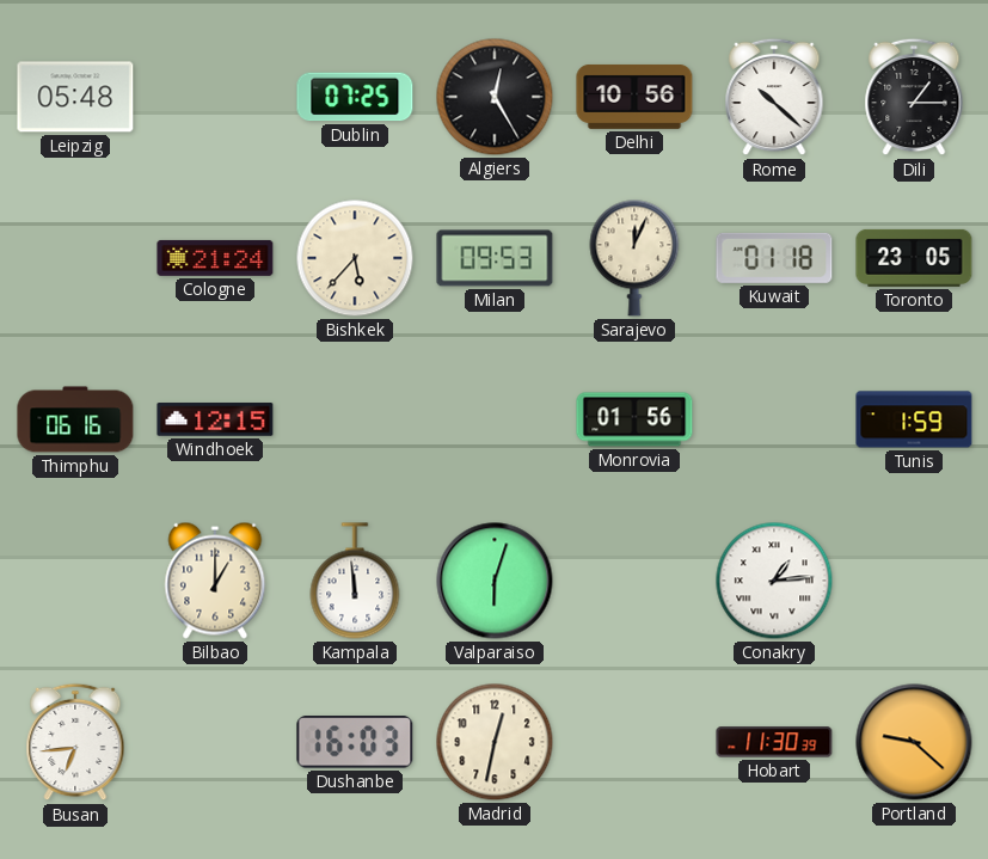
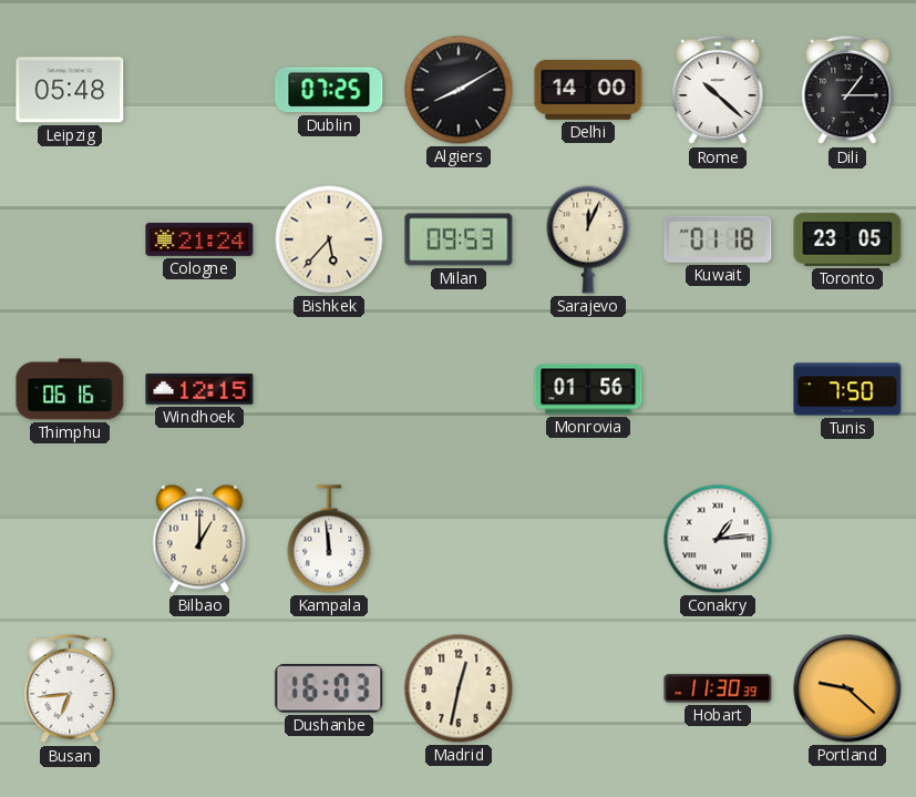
Algiers: 12:25 -> 8:10
Delhi: 10:56 -> 14:00
Tunis: 1:59 -> 7:50
Valparaiso: 6:03 -> none
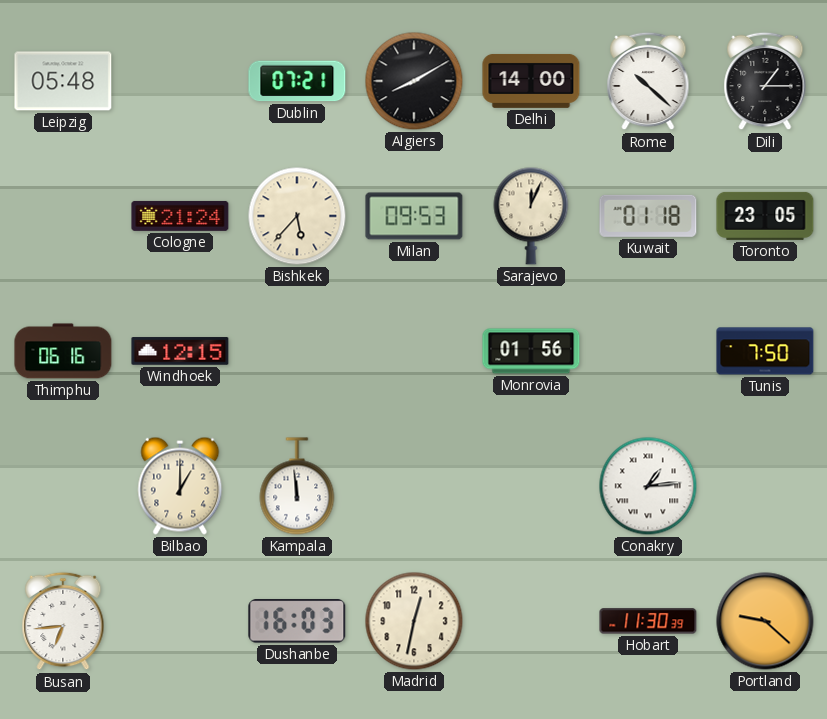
Dublin: 07:25 -> 07:21
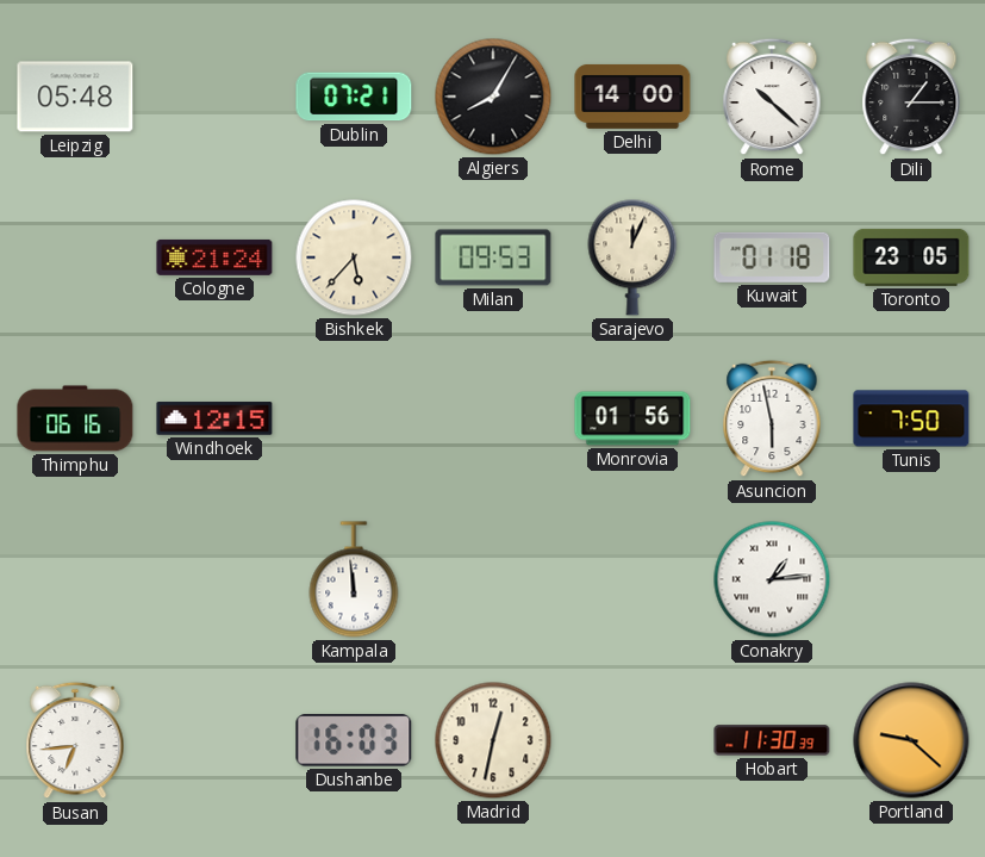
Algiers: 8:10 -> 8:05
Asuncion: none -> 5:58
Bilbao: 1:00 -> none
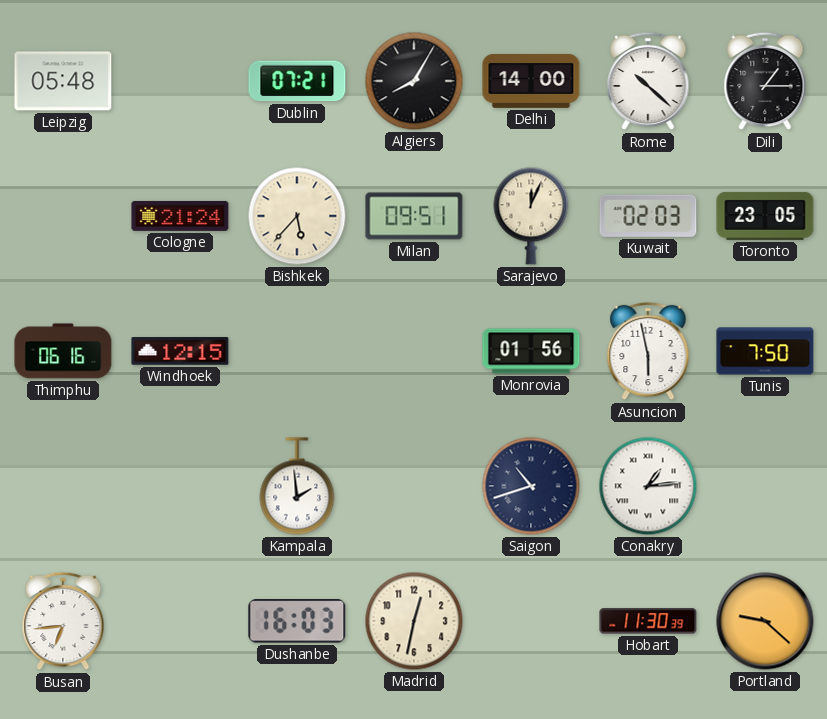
Milan: 09:53 -> 09:51
Kuwait: 01:18 -> 02:03
Kampala: 11:59 -> 1:59
Saigon: none -> 10:42
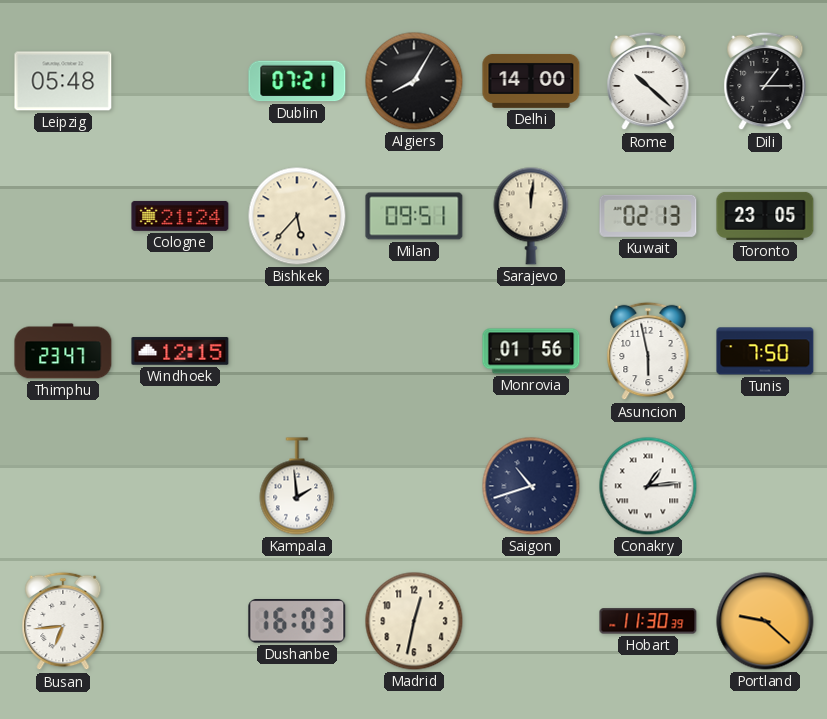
Sarajevo: 12:04 -> 12:01
Kuwait: 02:03 -> 02:13
Thimphu: 06:16 -> 23:47
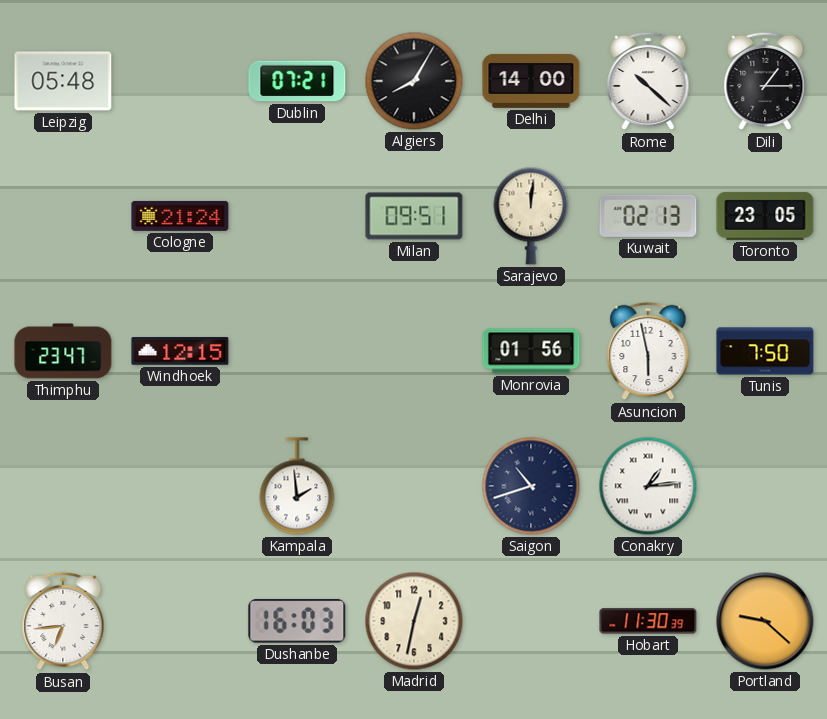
Bishkek: 5:37 -> none
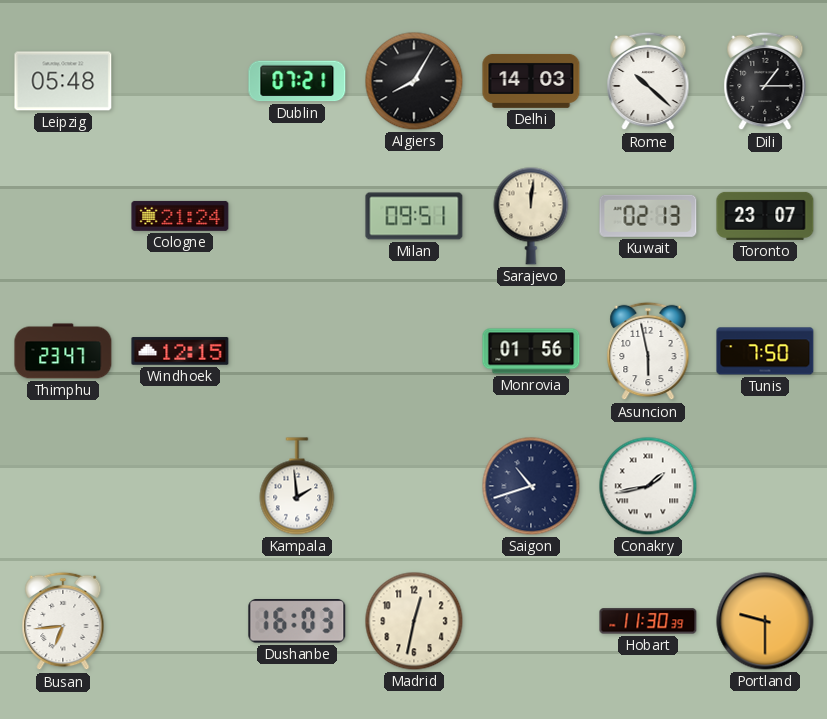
Delhi: 14:00 -> 14:03
Toronto: 23:05 -> 23:07
Conakry: 1:14 -> 1:43
Portland: 9:22 -> 9:30
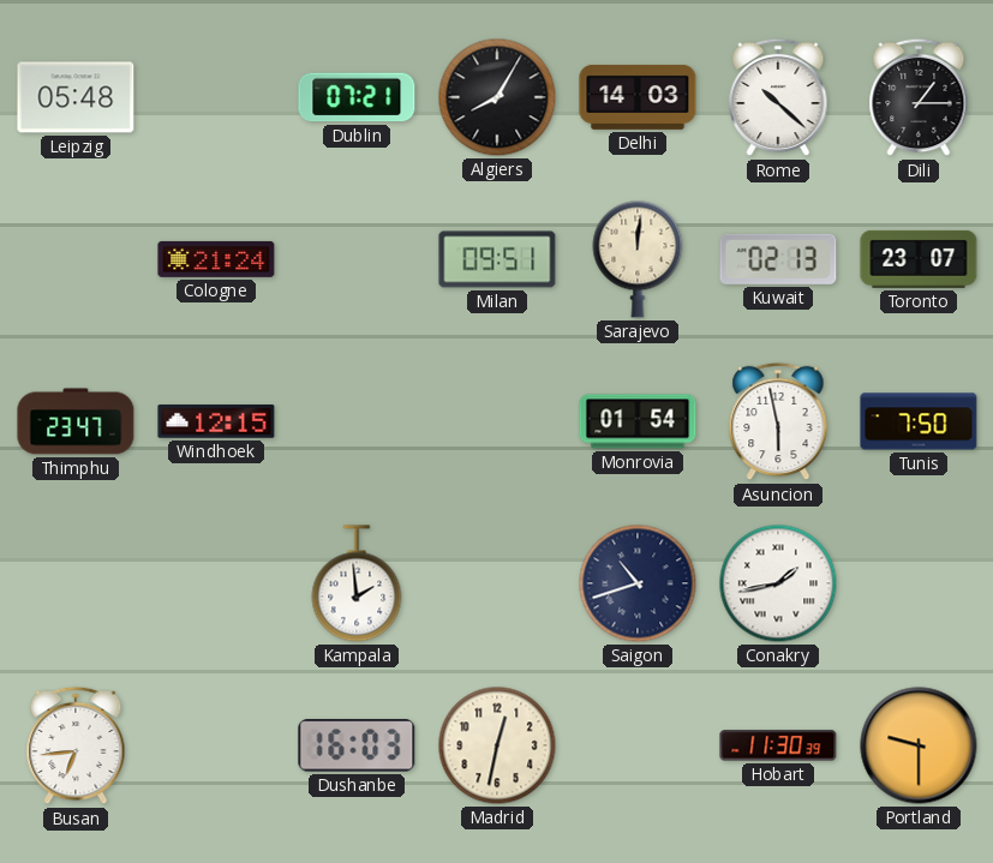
Monrovia: 01:56 -> 01:54
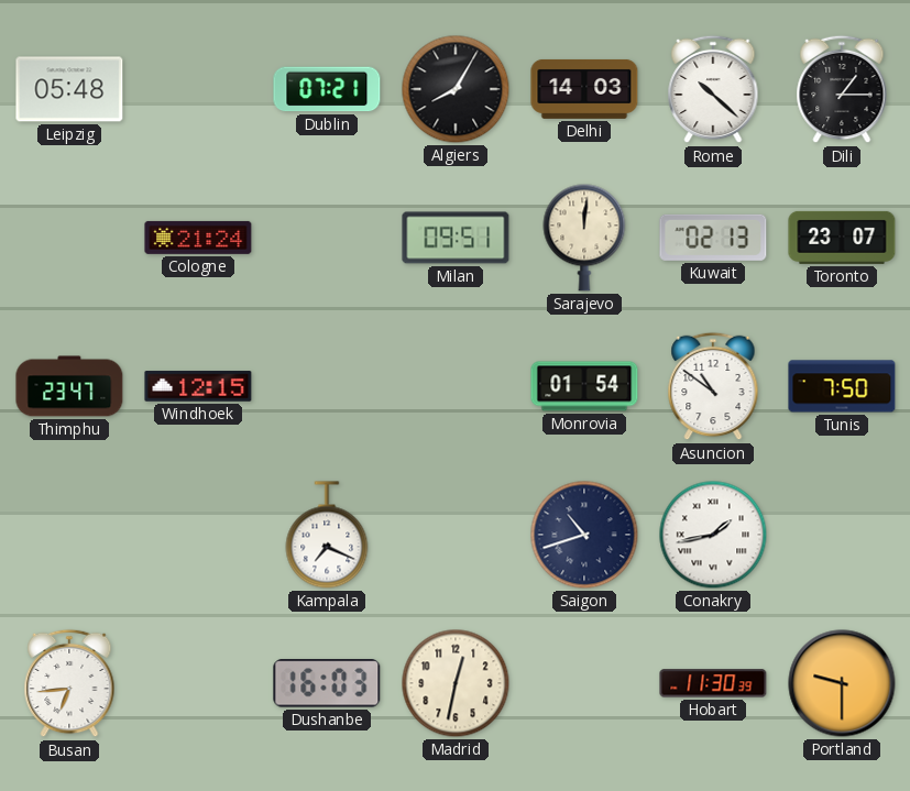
Asuncion: 5:58 -> 10:51
Kampala: 1:59 -> 7:19
